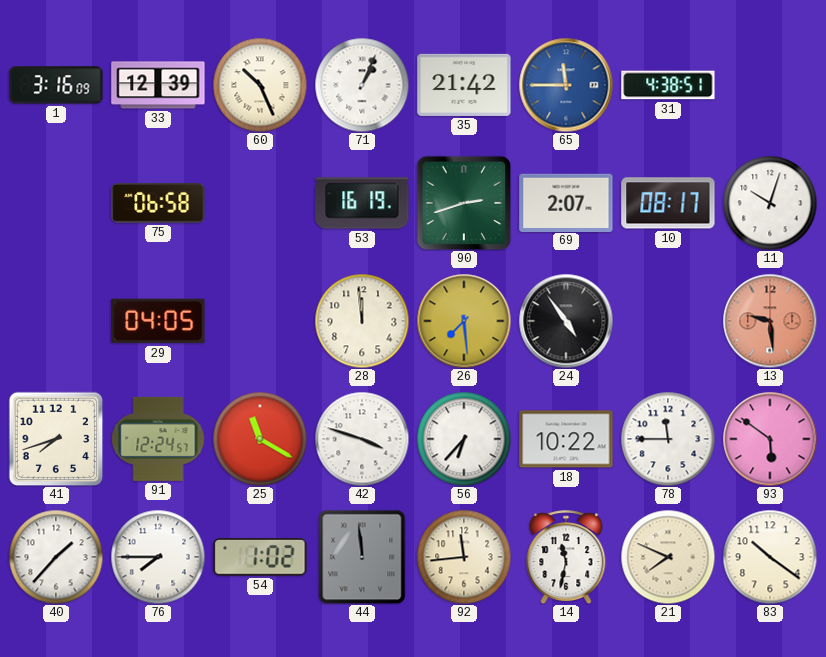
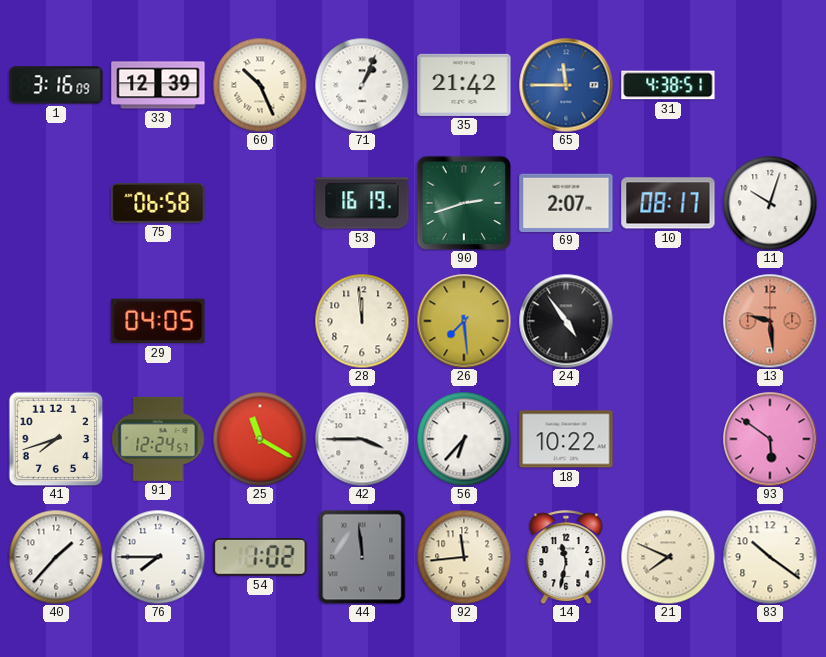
42: 3:48 -> 3:45
78: 11:45 -> none
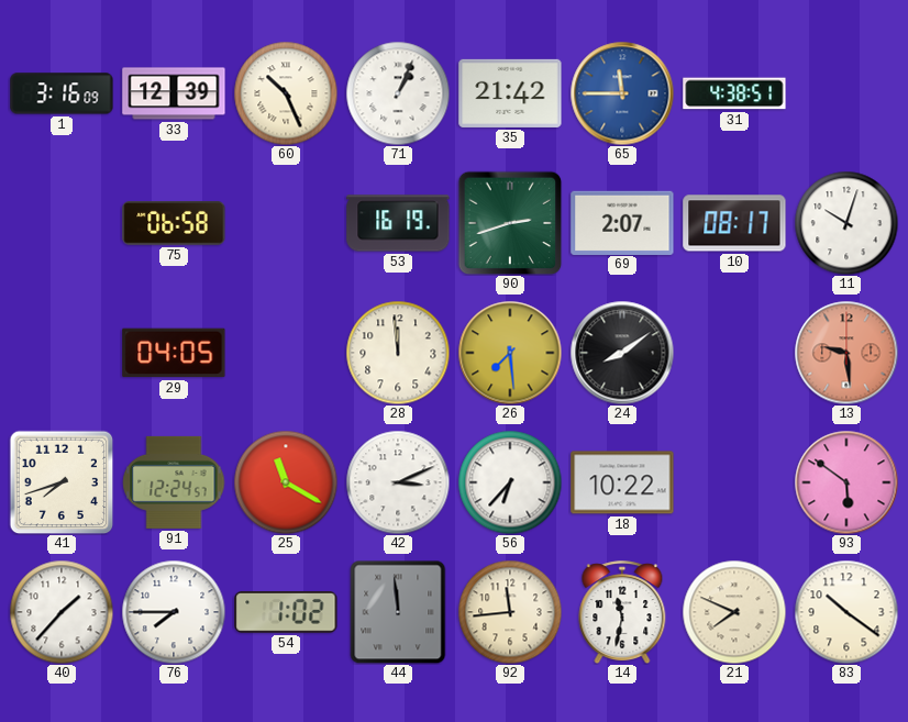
24: 4:54 -> 8:09
42: 3:45 -> 3:11
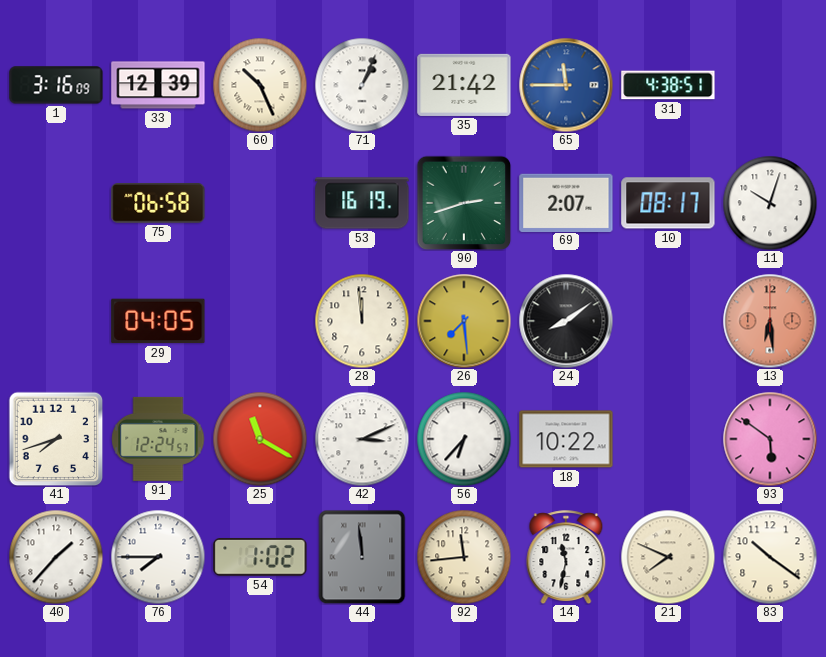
13: 9:29 -> 6:29
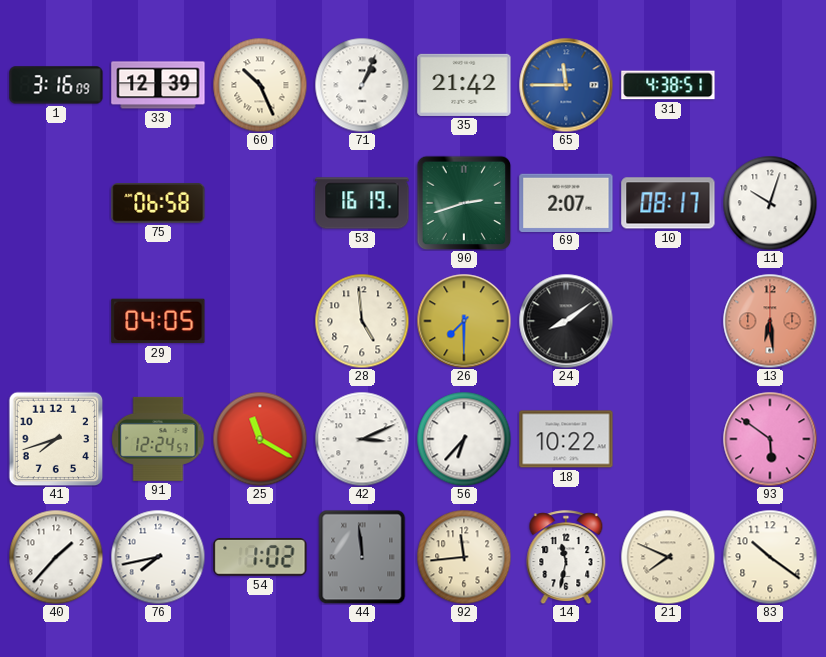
28: 11:59 -> 4:59
26: 7:29 -> 7:30
76: 7:45 -> 7:43
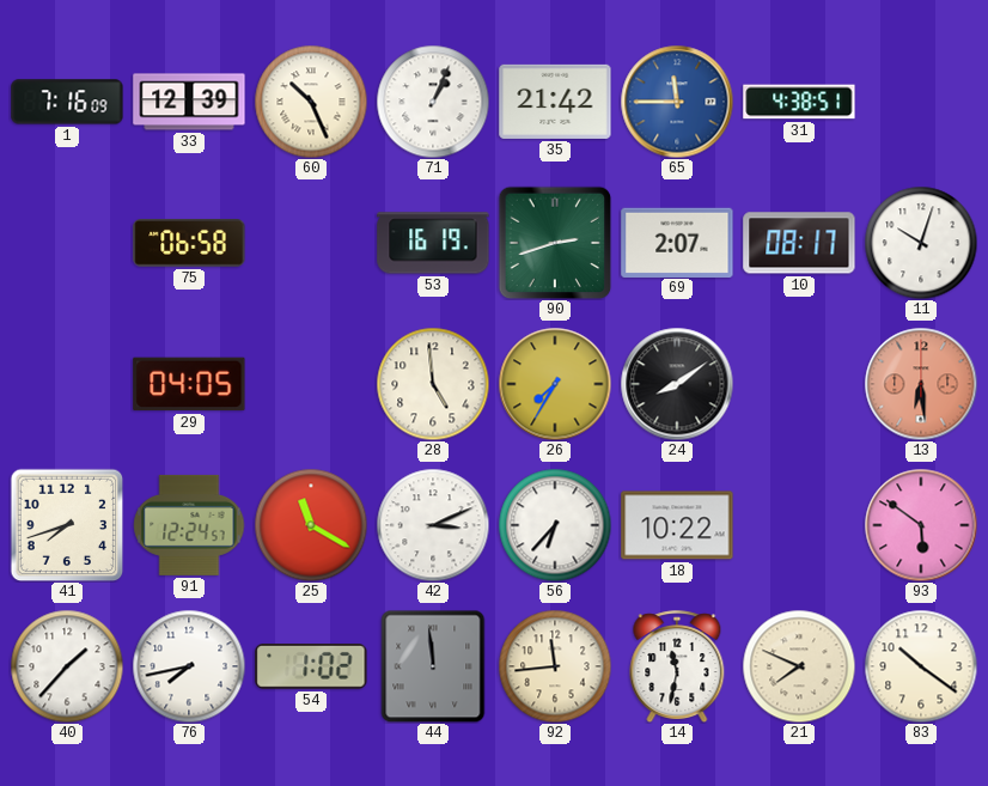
1: 3:16 -> 7:16
26: 7:30 -> 7:35
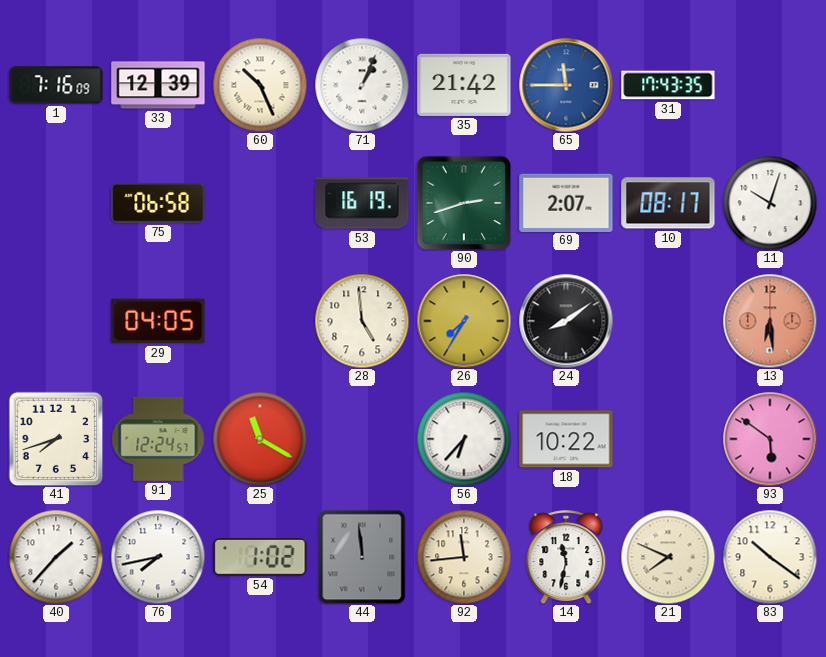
31: 4:38 -> 17:43
42: 3:11 -> none
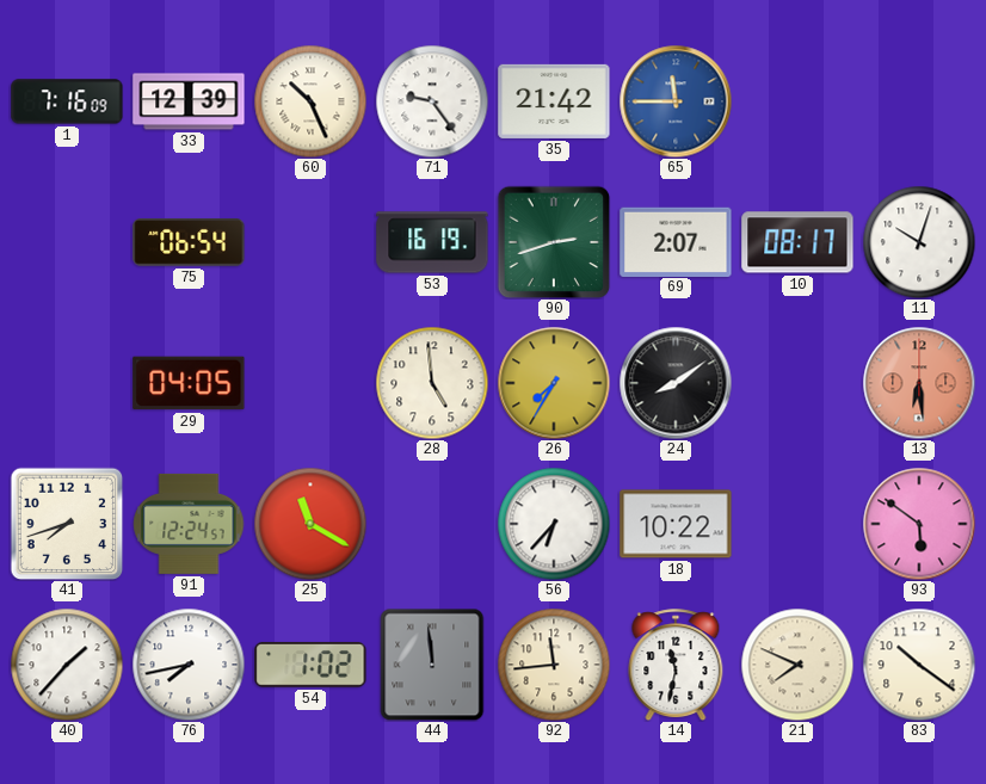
71: 1:04 -> 9:24
31: 17:43 -> none
75: 06:58 -> 06:54
